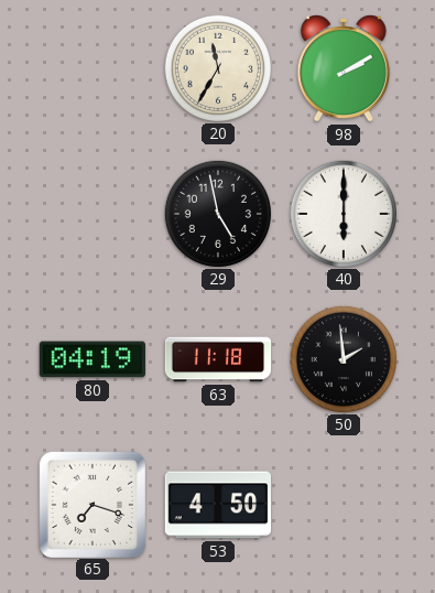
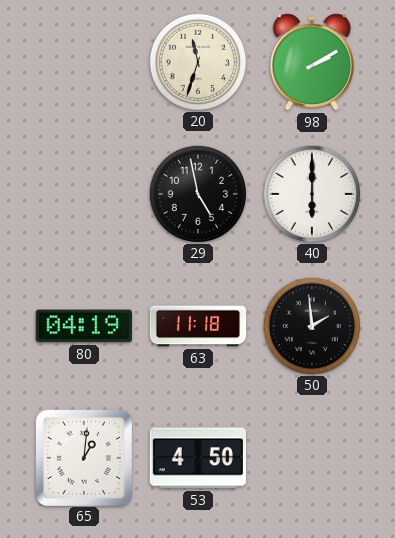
20: 11:35 -> 11:33
65: 7:18 -> 1:01
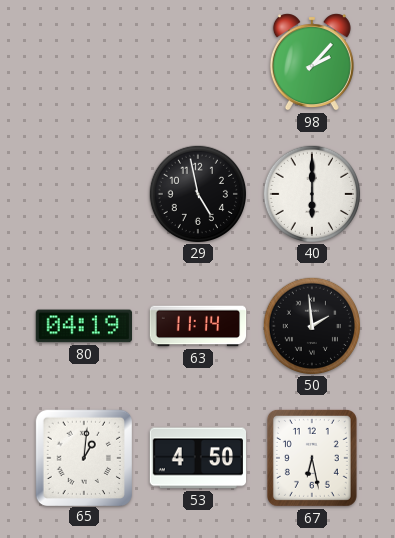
20: 11:33 -> none
98: 2:10 -> 2:07
63: 11:18 -> 11:14
67: none -> 6:28
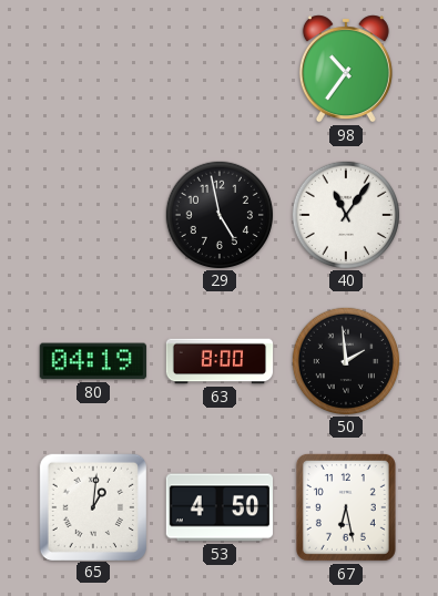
98: 2:07 -> 10:36
40: 6:00 -> 11:06
63: 11:14 -> 8:00
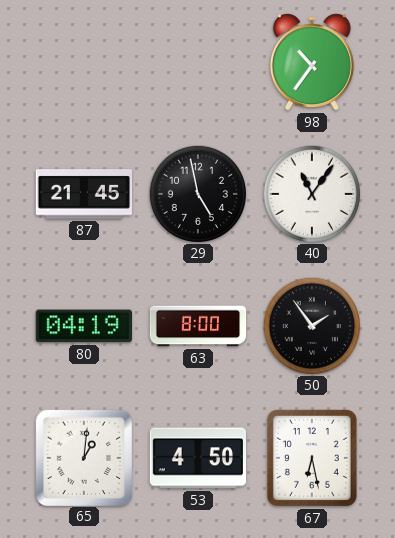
87: none -> 21:45
50: 1:59 -> 1:54
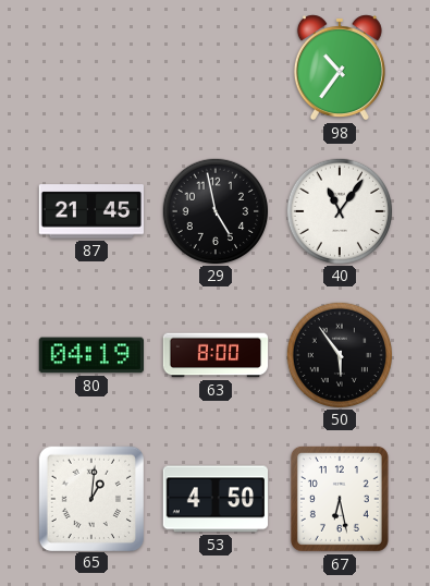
50: 1:54 -> 5:54
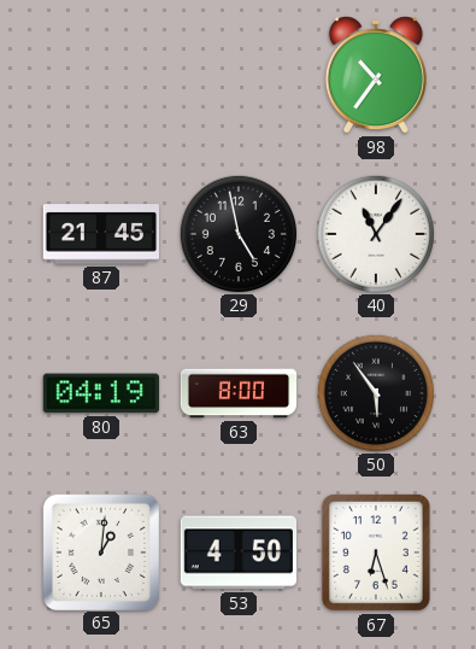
67: 6:28 -> 6:27
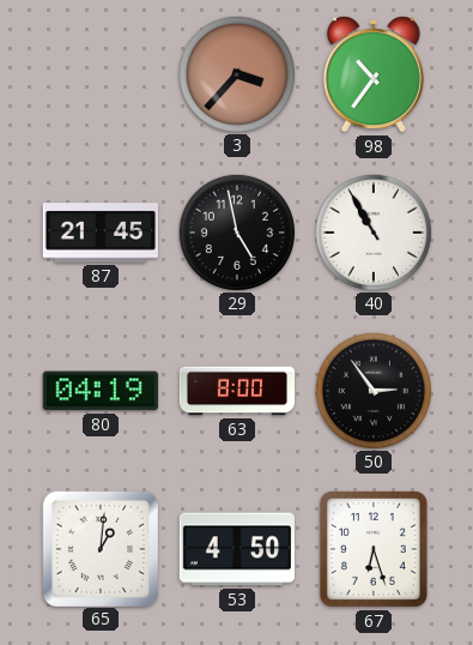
3: none -> 3:37
40: 11:06 -> 10:55
50: 5:54 -> 2:54
